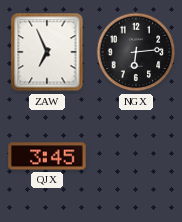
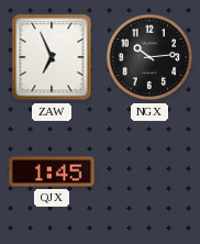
NGX: 6:14 -> 10:14
QJX: 3:45 -> 1:45
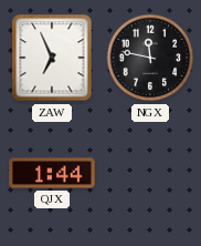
NGX: 10:14 -> 11:47
QJX: 1:45 -> 1:44
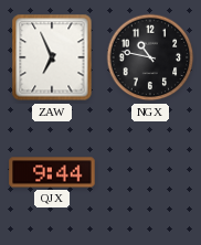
NGX: 11:47 -> 10:47
QJX: 1:44 -> 9:44
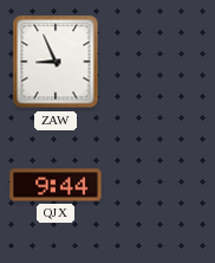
ZAW: 6:56 -> 8:56
NGX: 10:47 -> none
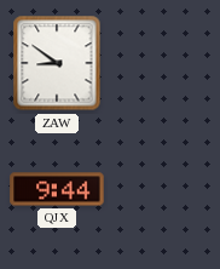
ZAW: 8:56 -> 8:51
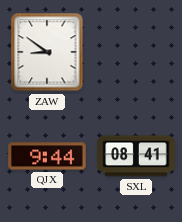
SXL: none -> 08:41
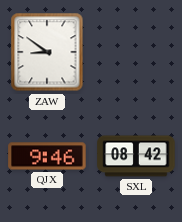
QJX: 9:44 -> 9:46
SXL: 08:41 -> 08:42
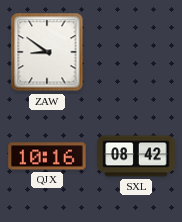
QJX: 9:46 -> 10:16
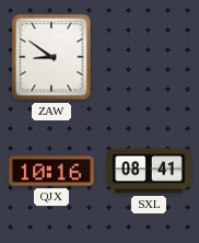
SXL: 08:42 -> 08:41
